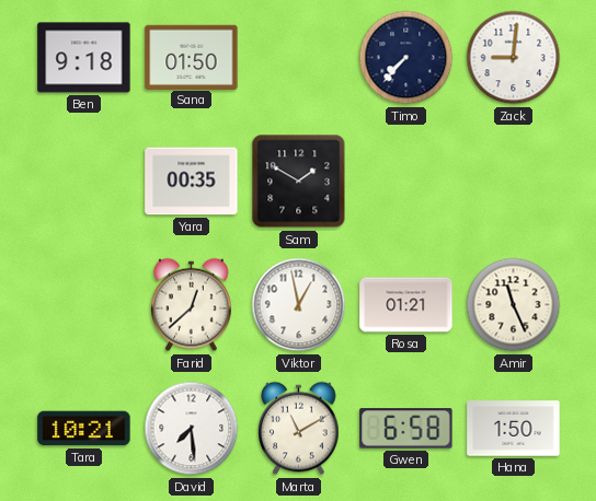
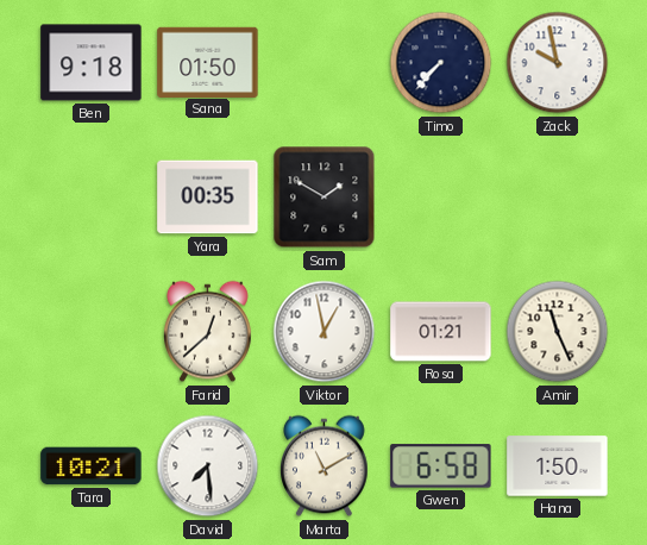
Zack: 9:01 -> 9:58
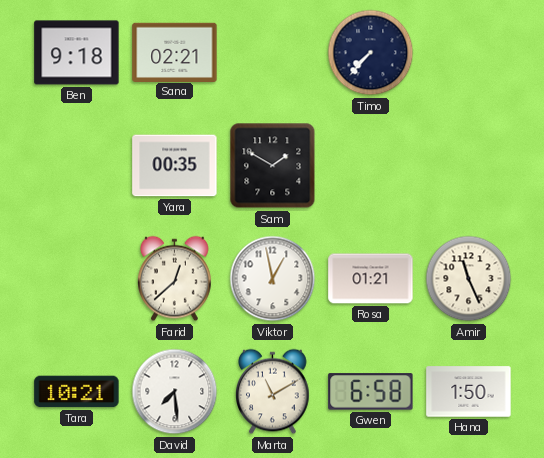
Sana: 01:50 -> 02:21
Zack: 9:58 -> none
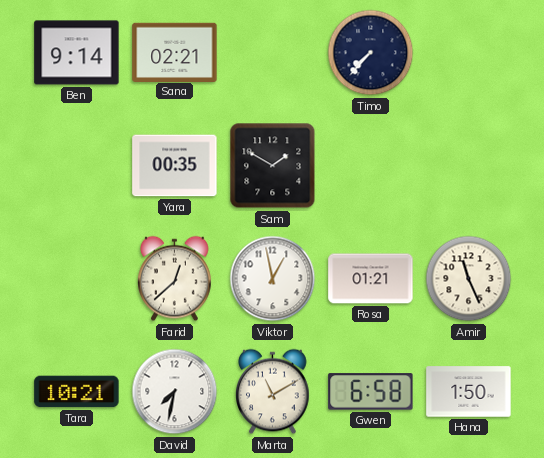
Ben: 9:18 -> 9:14
David: 7:29 -> 7:32
